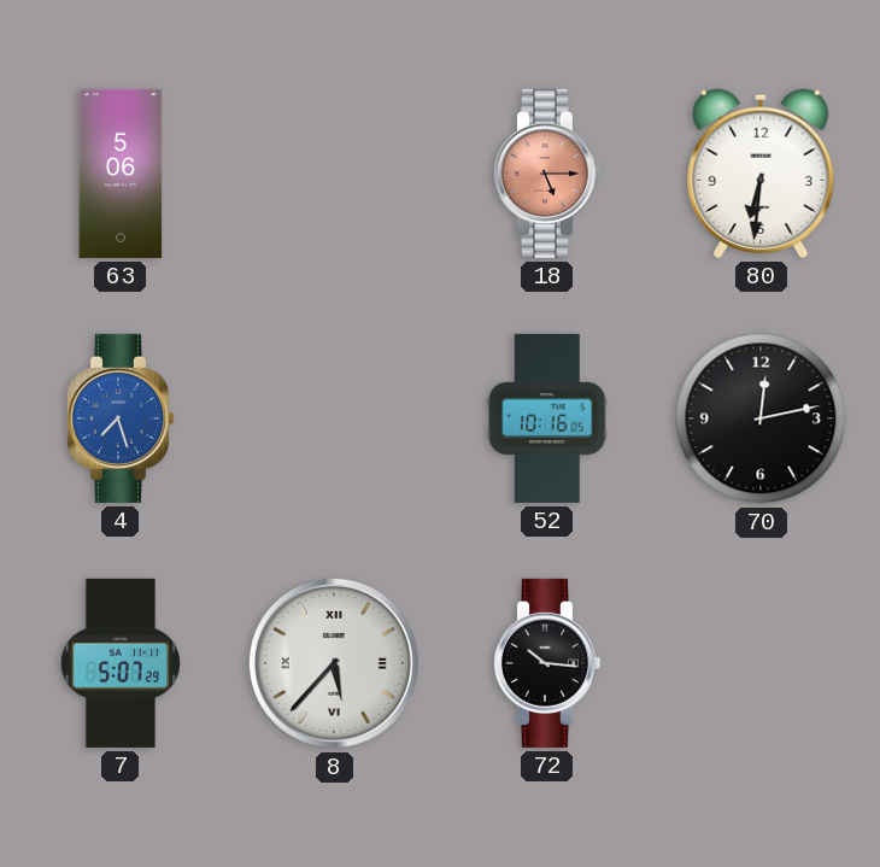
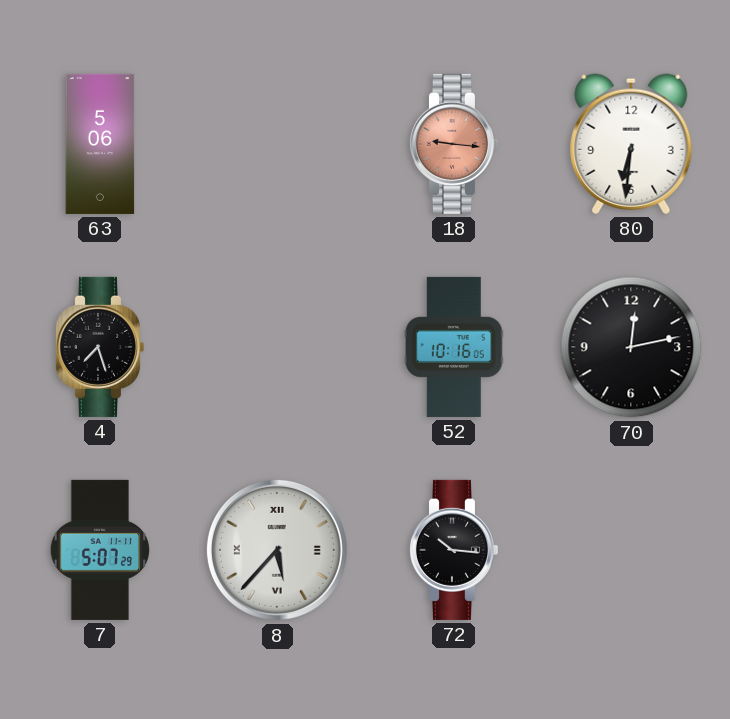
18: 5:15 -> 9:16
4 dial: blue -> black
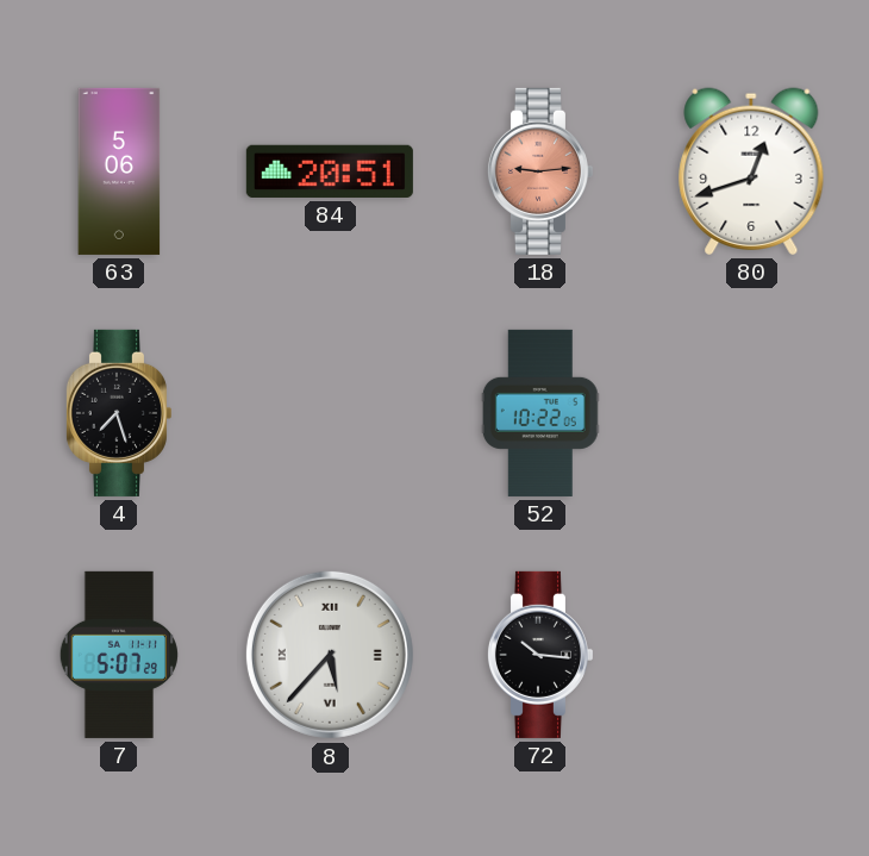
84: none -> 20:51
18: 9:16 -> 9:14
80: 6:31 -> 12:42
52: 10:16 -> 10:22
70: 12:13 -> none
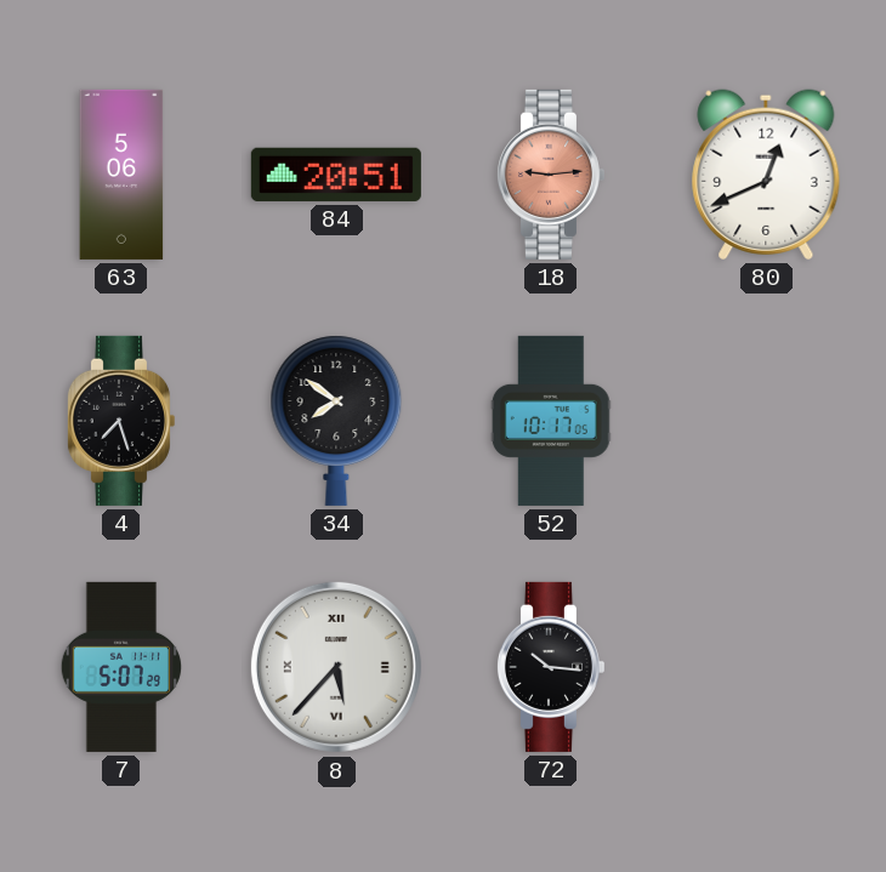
80: 12:42 -> 12:41
34: none -> 7:51
52: 10:22 -> 10:17
